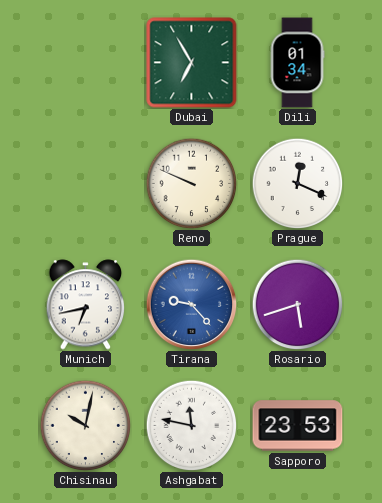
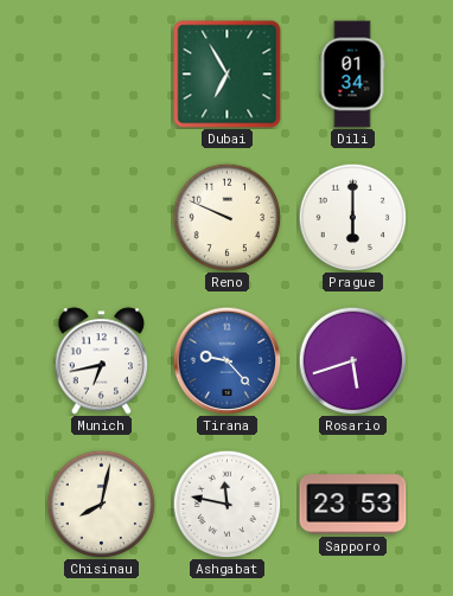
Prague: 12:19 -> 6:00
Chisinau: 10:02 -> 8:02
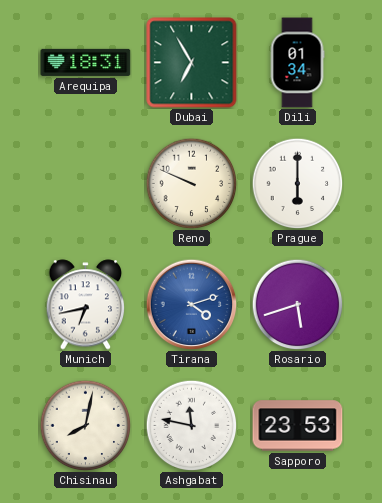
Arequipa: none -> 18:31
Tirana: 9:23 -> 4:12
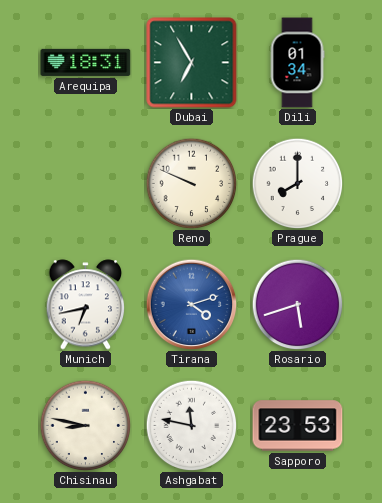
Prague: 6:00 -> 8:00
Chisinau: 8:02 -> 8:47
